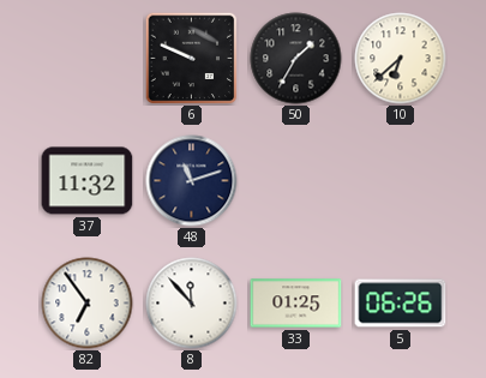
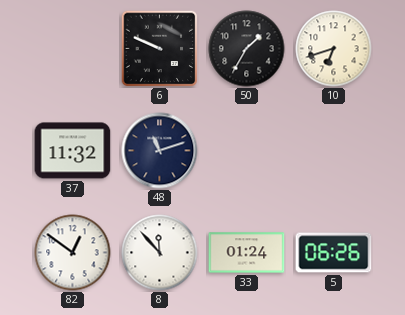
10: 6:38 -> 6:42
82: 6:54 -> 12:51
33: 01:25 -> 01:24
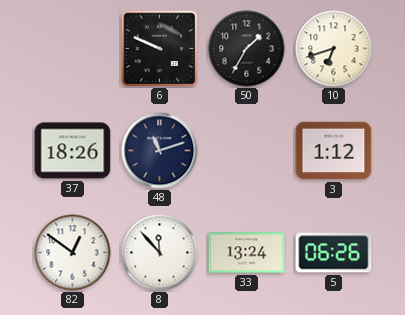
37: 11:32 -> 18:26
3: none -> 1:12
33: 01:24 -> 13:24
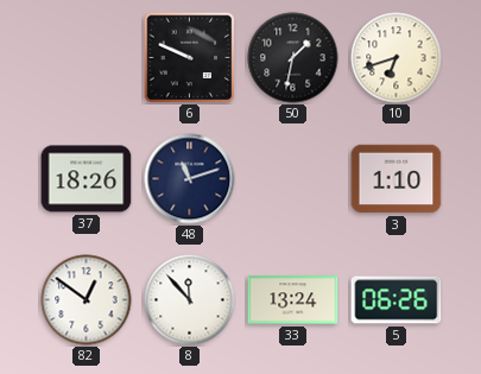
50: 1:35 -> 1:32
3: 1:12 -> 1:10
